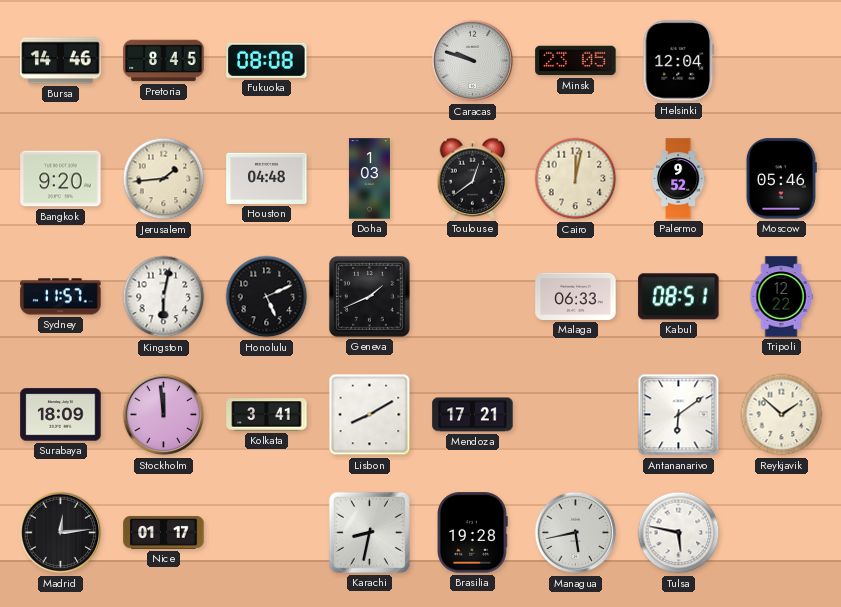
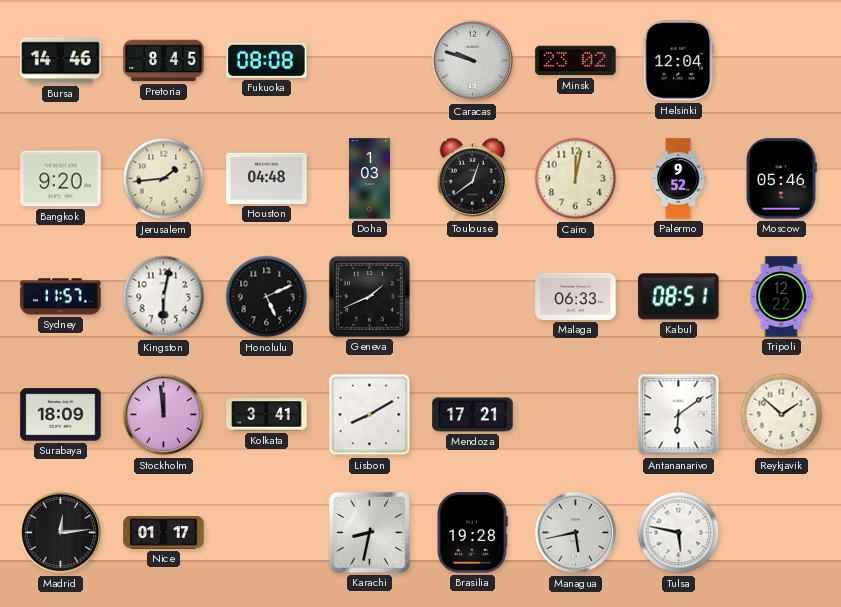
Minsk: 23:05 -> 23:02
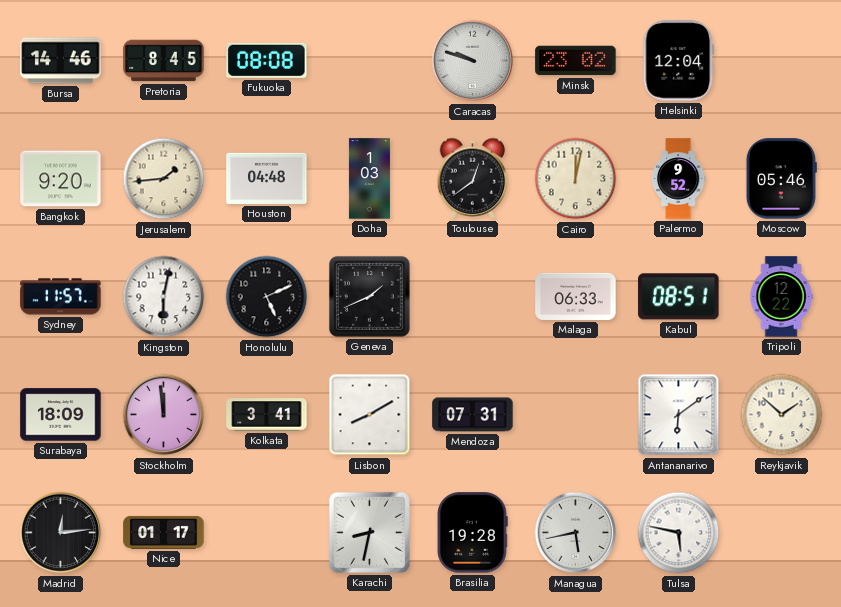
Mendoza: 17:21 -> 07:31
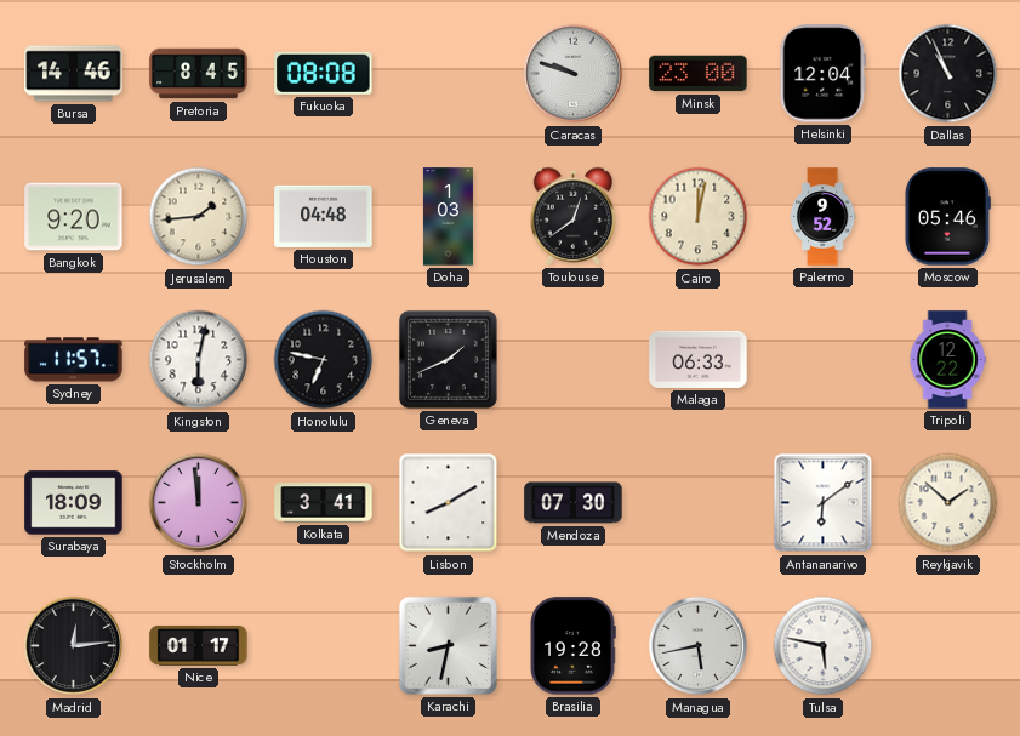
Minsk: 23:02 -> 23:00
Dallas: none -> 10:56
Honolulu: 5:11 -> 6:47
Kabul: 08:51 -> none
Mendoza: 07:31 -> 07:30
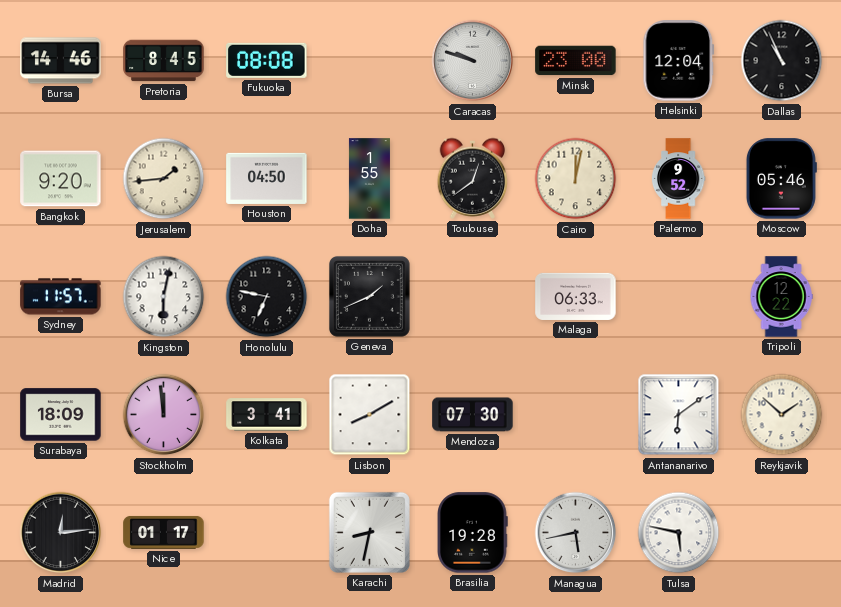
Houston: 04:48 -> 04:50
Doha: 1:03 -> 1:55
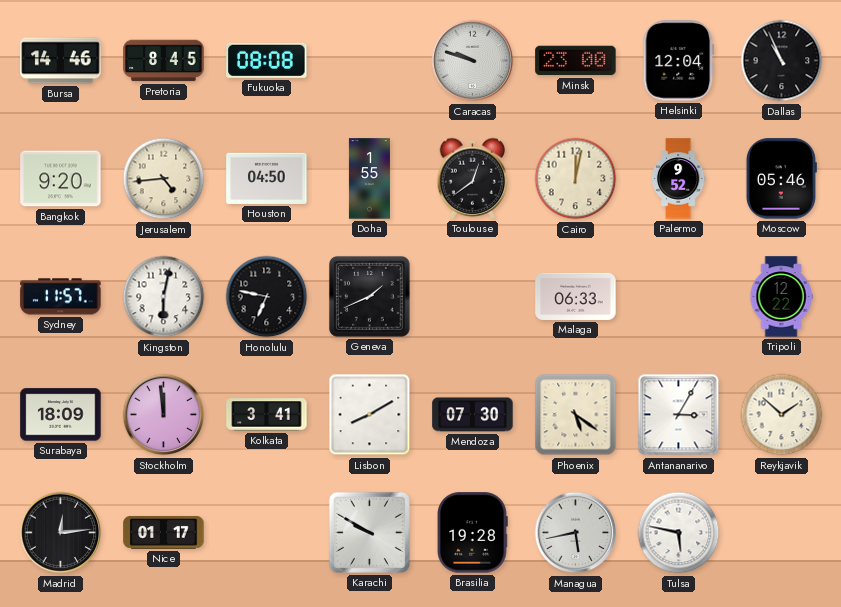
Jerusalem: 1:44 -> 4:44
Phoenix: none -> 5:21
Antananarivo: 6:09 -> 3:05
Karachi: 8:32 -> 9:50
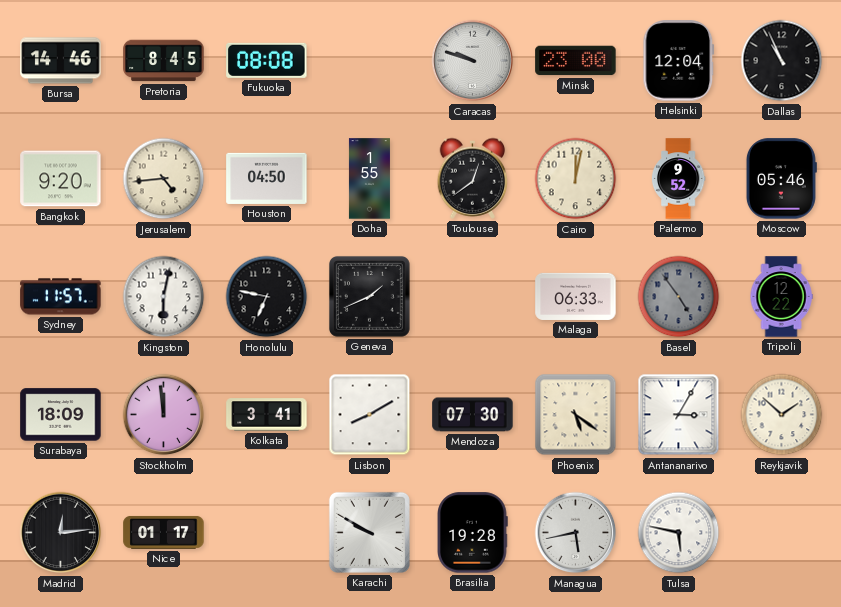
Basel: none -> 4:54
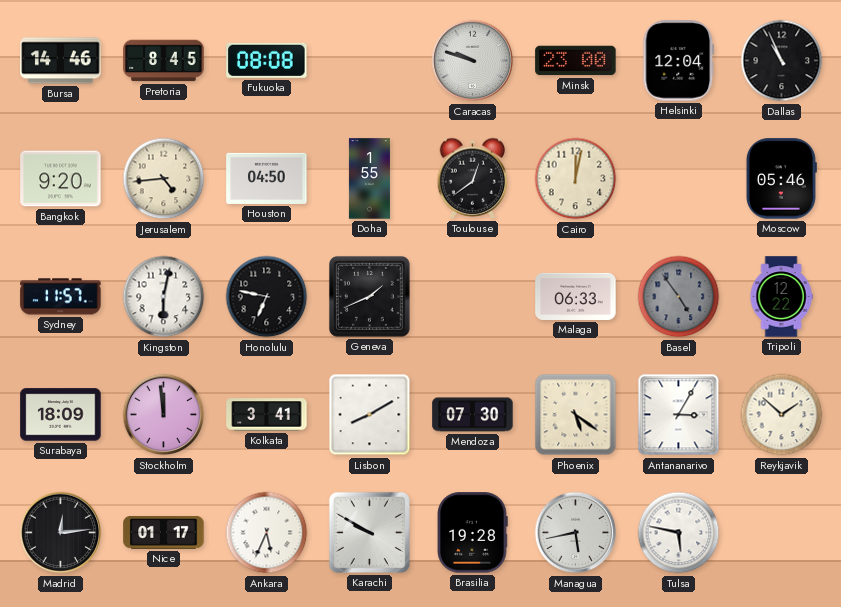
Palermo: 9:52 -> none
Ankara: none -> 5:34
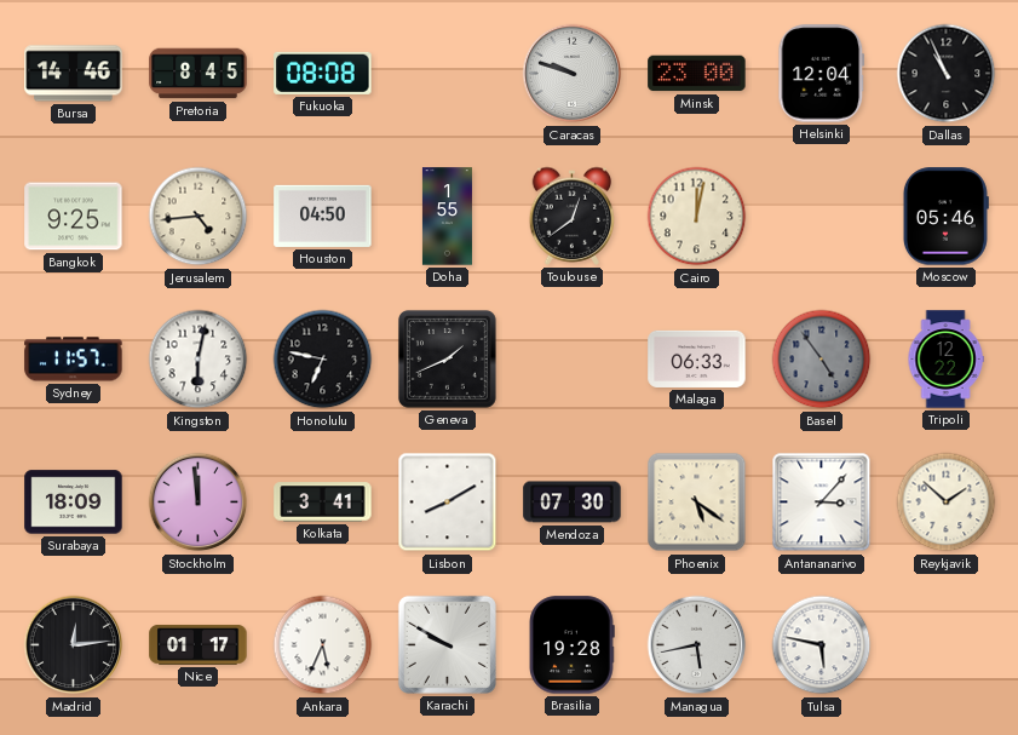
Bangkok: 9:20 -> 9:25
Antananarivo: 3:05 -> 3:07
